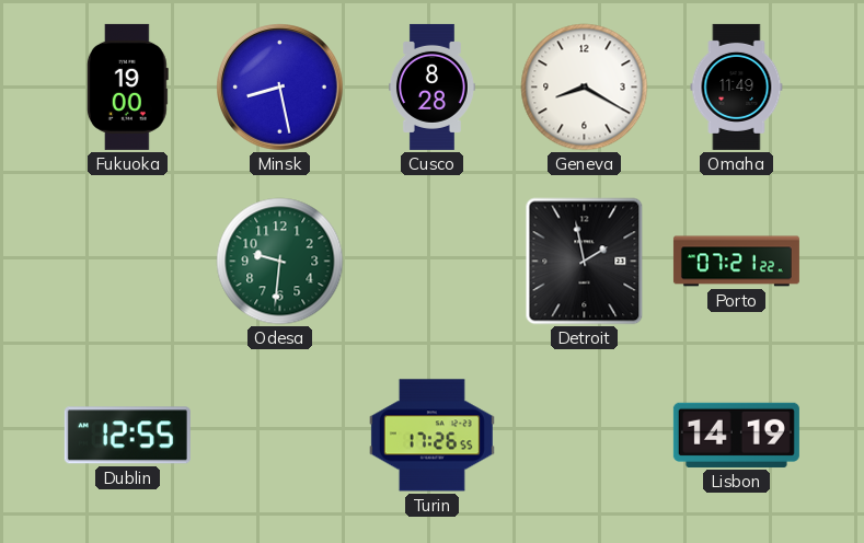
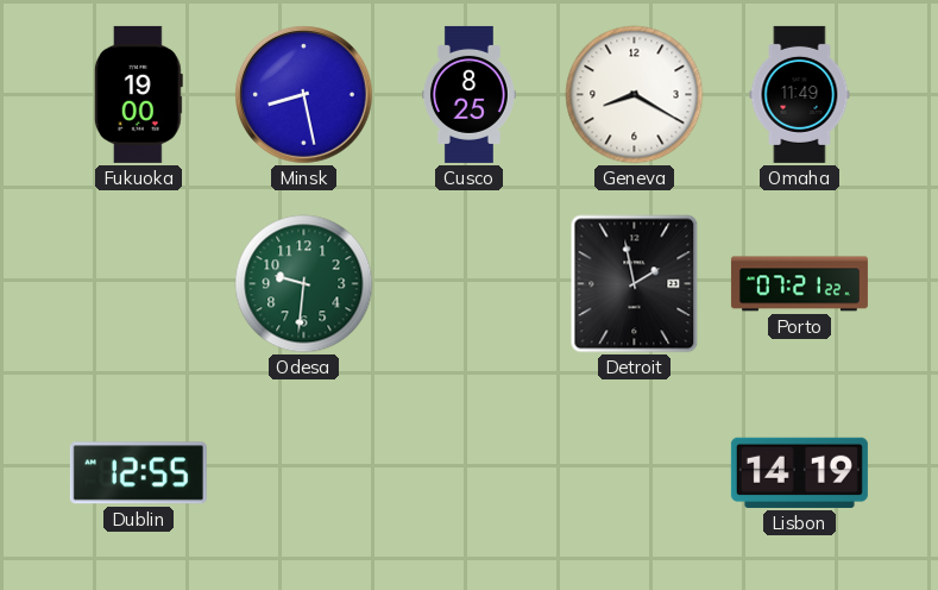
Cusco: 8:28 -> 8:25
Turin: 17:26 -> none
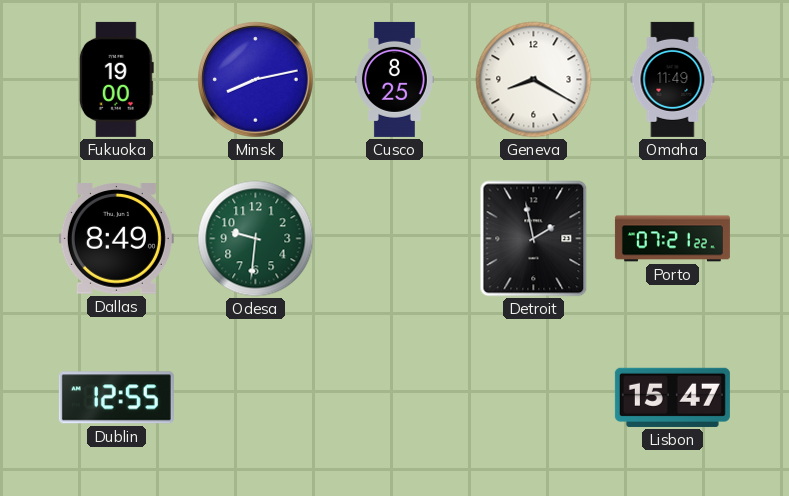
Minsk: 8:28 -> 8:13
Dallas: none -> 8:49
Lisbon: 14:19 -> 15:47
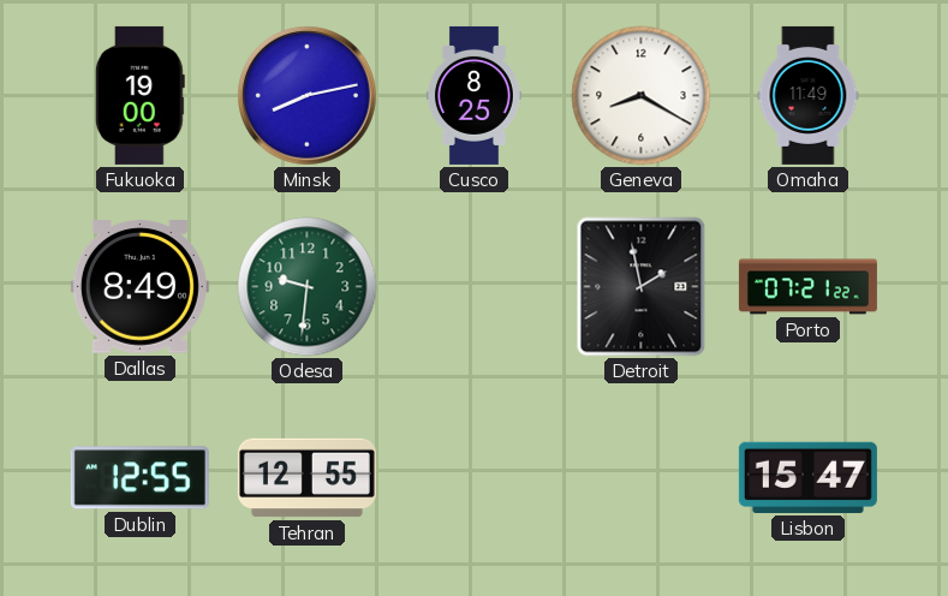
Tehran: none -> 12:55
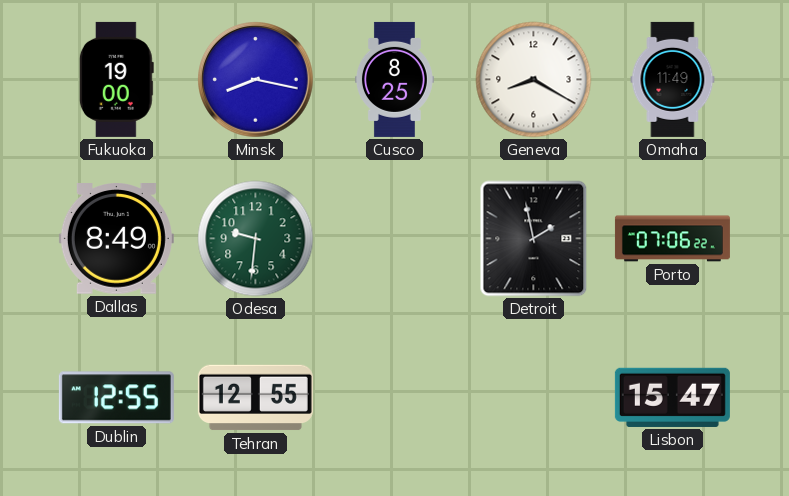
Minsk: 8:13 -> 8:17
Porto: 07:21 -> 07:06
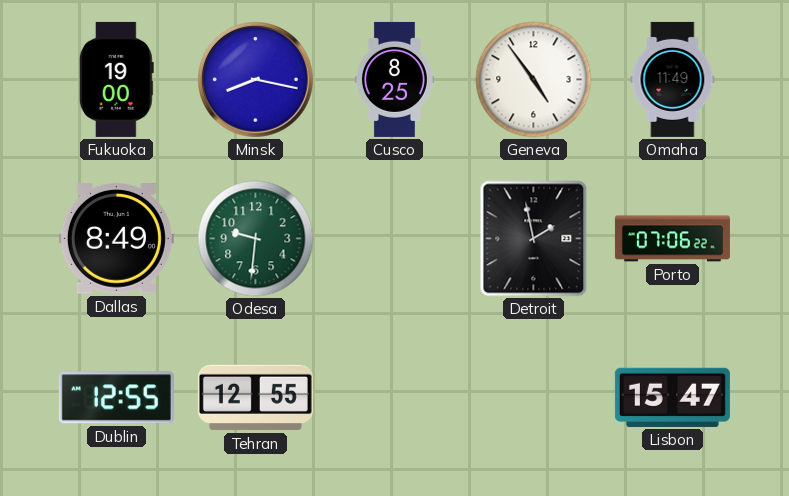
Geneva: 8:20 -> 4:54
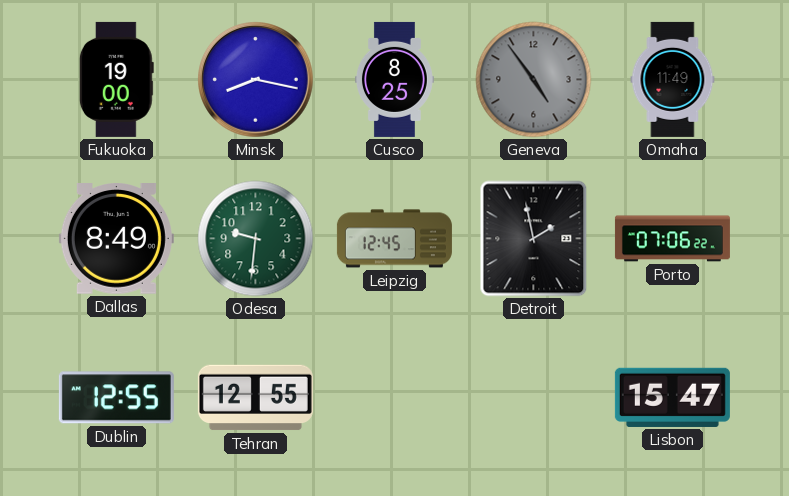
Geneva dial: white -> grey
Leipzig: none -> 12:45
